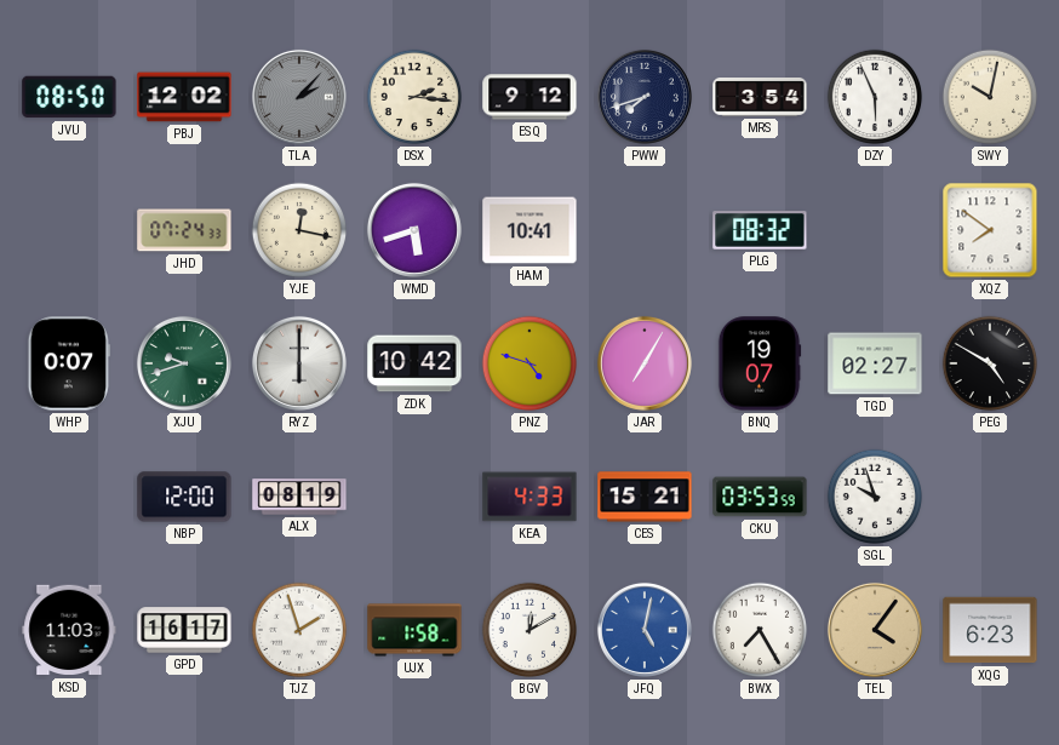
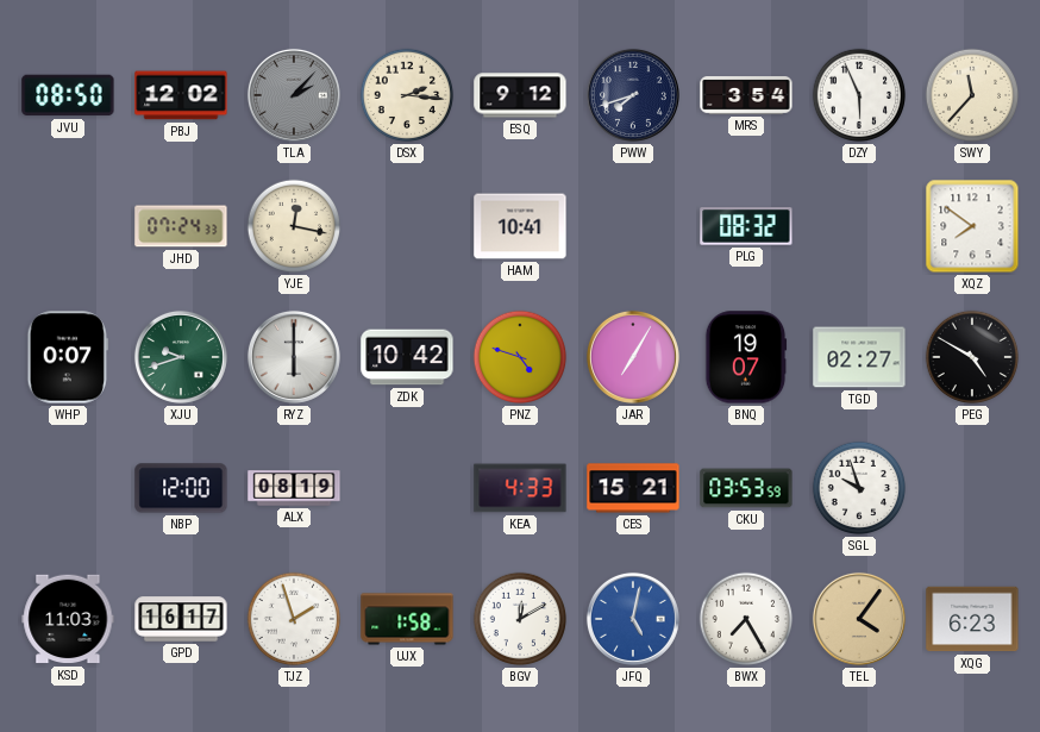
SWY: 10:02 -> 11:37
WMD: 5:42 -> none
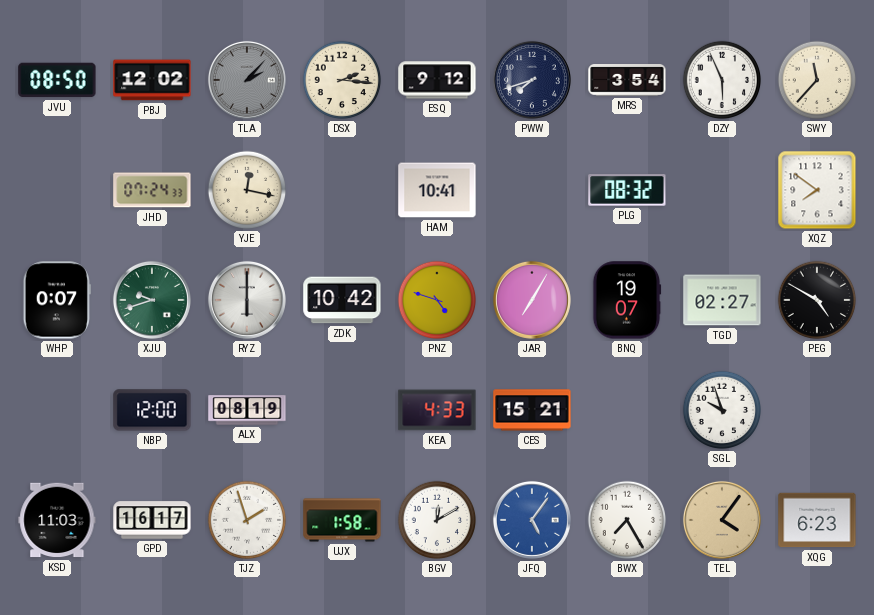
CKU: 03:53 -> none
JFQ: 5:02 -> 5:06
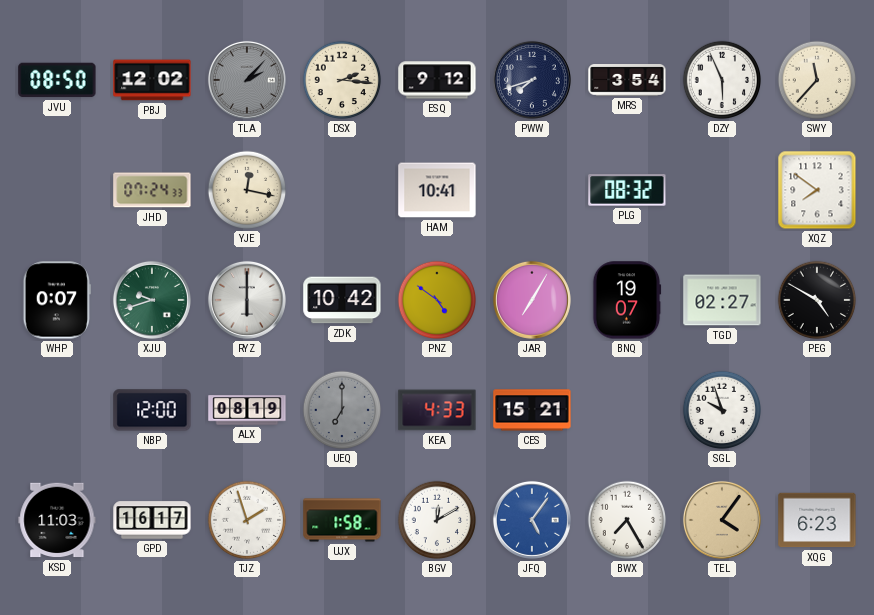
PNZ: 4:48 -> 4:51
UEQ: none -> 7:00
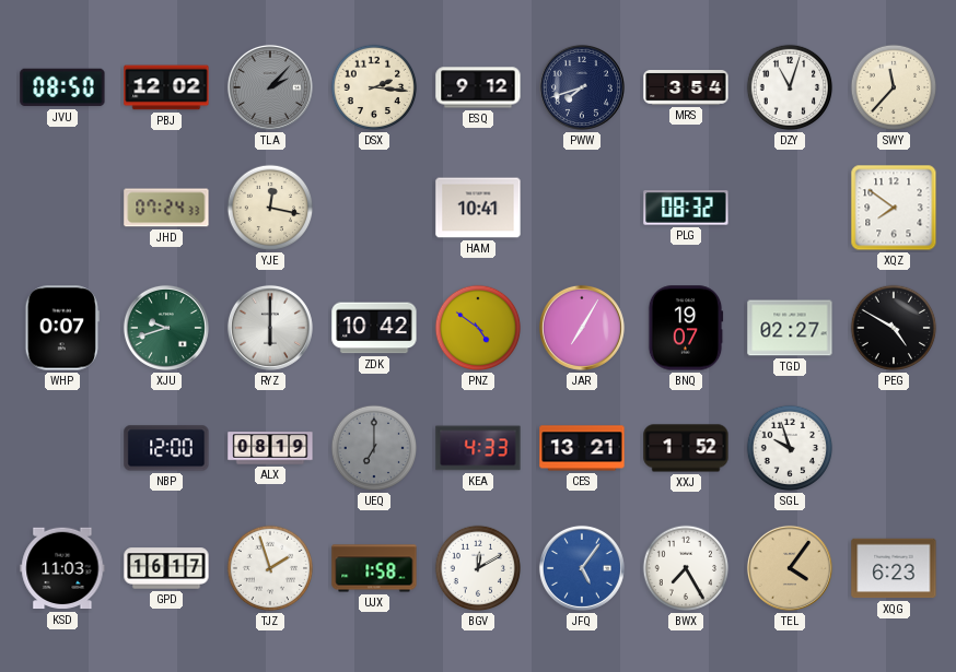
DZY: 5:56 -> 11:03
CES: 15:21 -> 13:21
XXJ: none -> 1:52
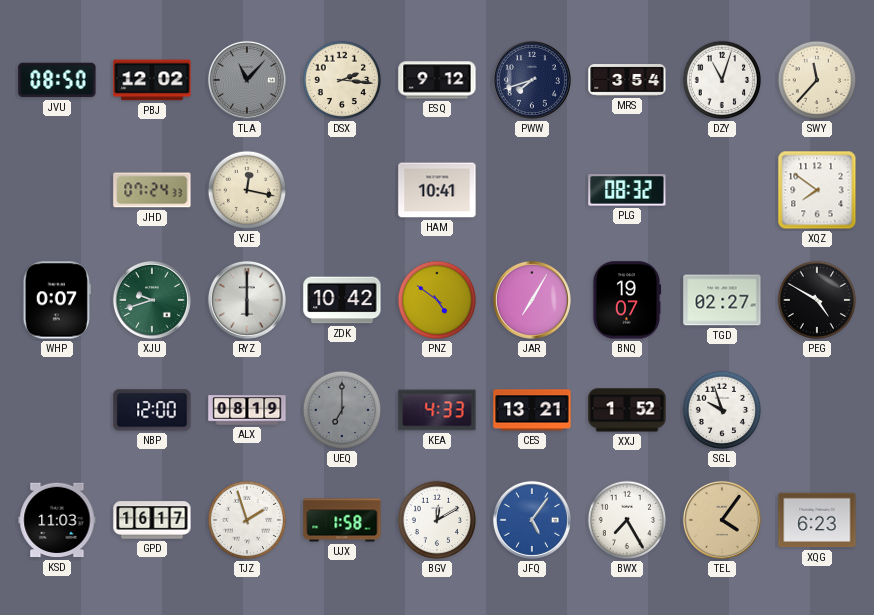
TLA: 2:07 -> 11:07
